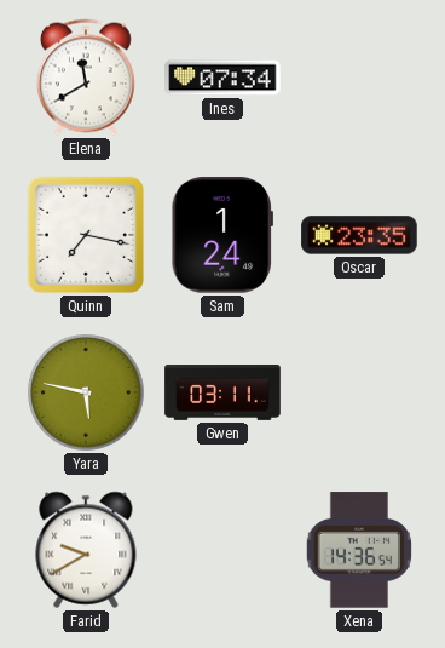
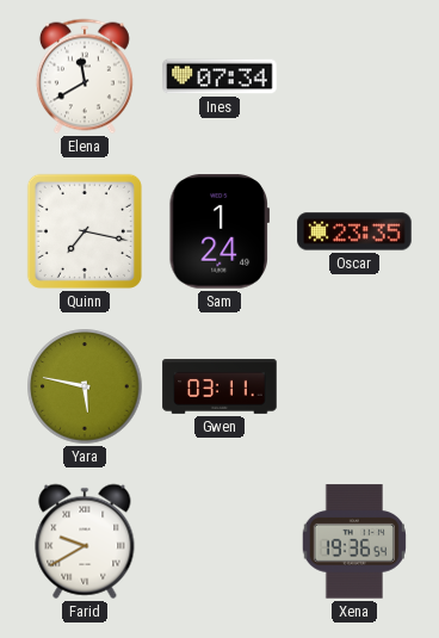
Xena: 14:36 -> 19:36
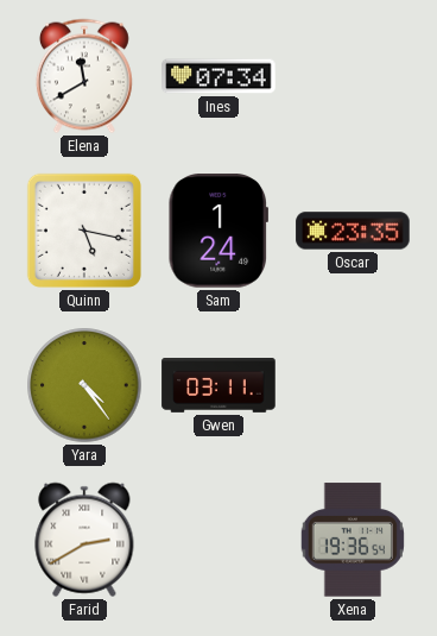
Quinn: 7:17 -> 5:17
Yara: 5:47 -> 4:24
Farid: 9:40 -> 2:40
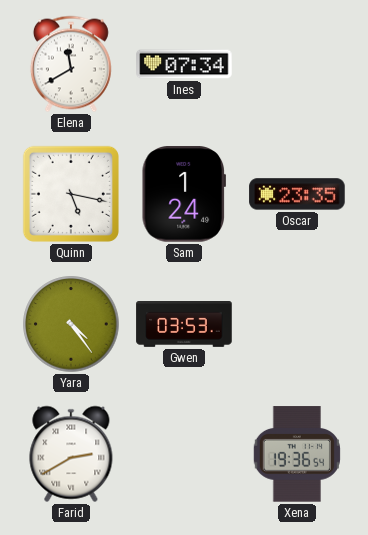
Gwen: 03:11 -> 03:53
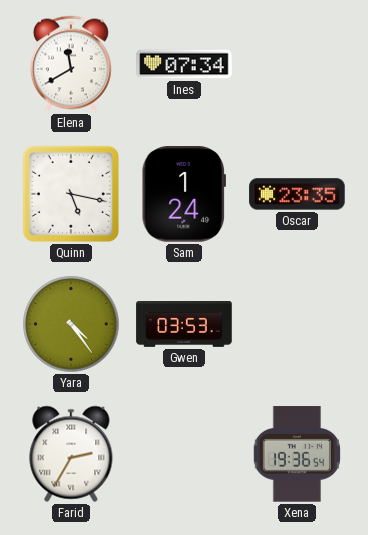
Farid: 2:40 -> 2:35
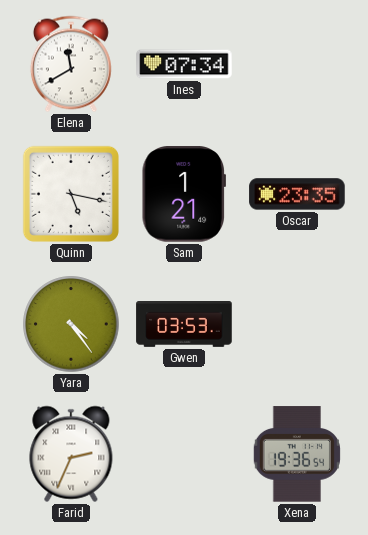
Sam: 1:24 -> 1:21
Farid: 2:35 -> 2:34
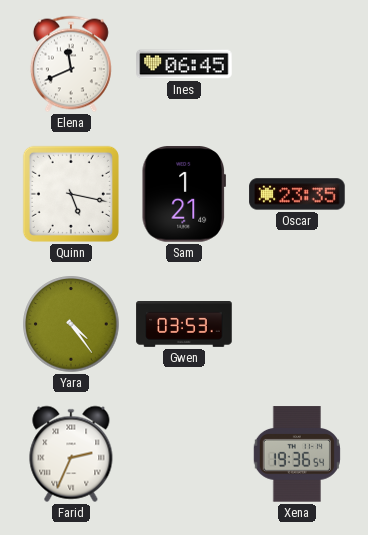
Elena: 11:40 -> 11:41
Ines: 07:34 -> 06:45
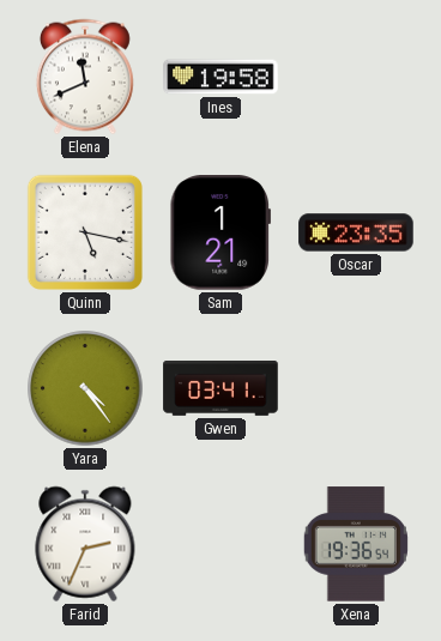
Ines: 06:45 -> 19:58
Gwen: 03:53 -> 03:41
